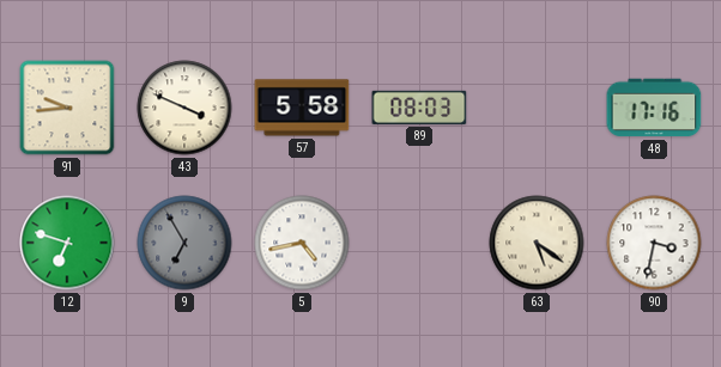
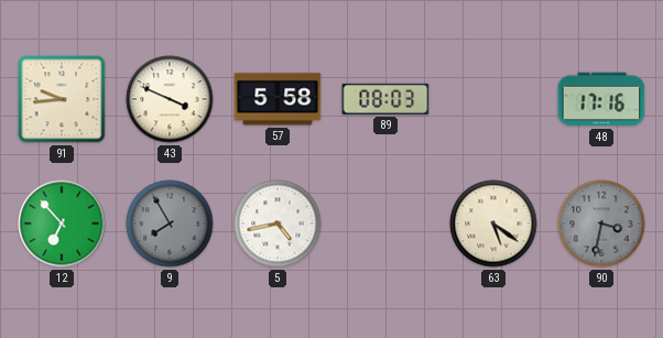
12: 6:48 -> 6:53
9: 6:55 -> 7:55
90 dial: white -> grey
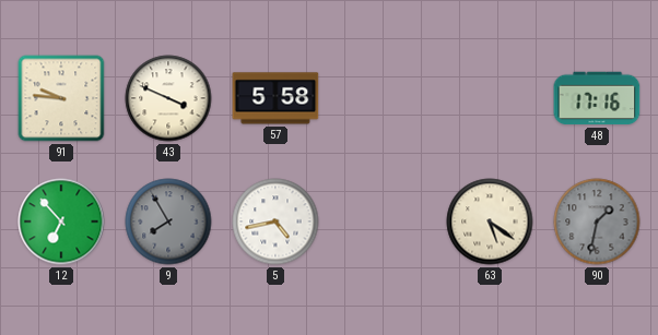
91: 9:44 -> 9:46
89: 08:03 -> none
90: 3:32 -> 1:32
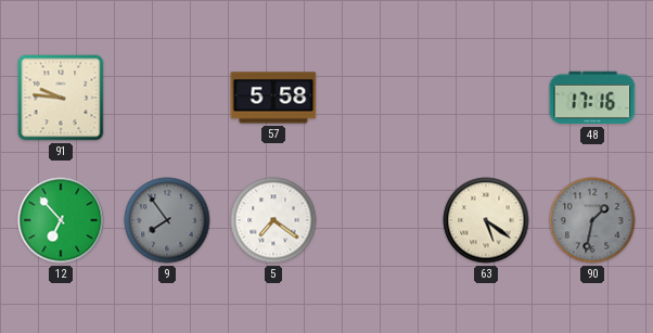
43: 3:49 -> none
9: 7:55 -> 7:54
5: 4:43 -> 7:21
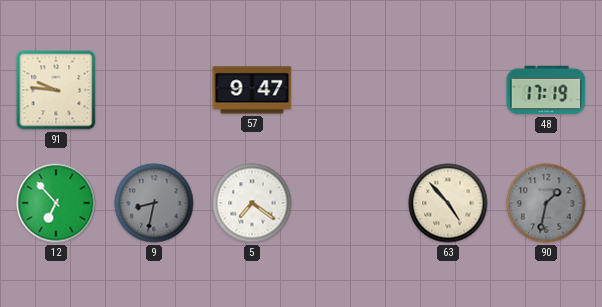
57: 5:58 -> 9:47
48: 17:16 -> 17:19
9: 7:54 -> 8:32
63: 5:21 -> 4:53
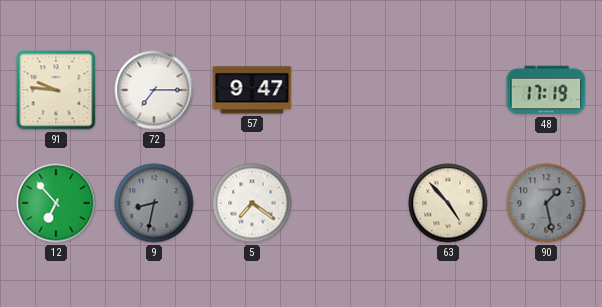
72: none -> 7:15
90: 1:32 -> 1:28
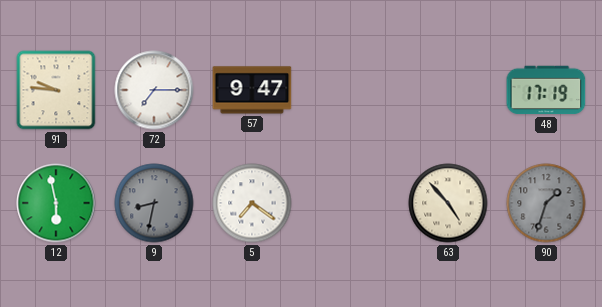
12: 6:53 -> 5:58
90: 1:28 -> 1:33
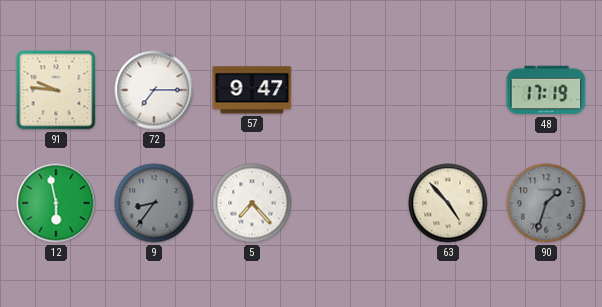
9: 8:32 -> 8:36
5: 7:21 -> 7:23
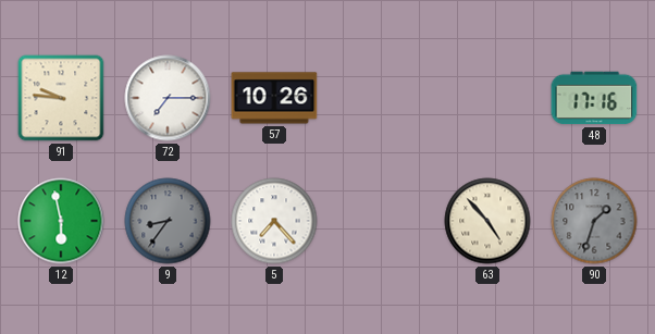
57: 9:47 -> 10:26
48: 17:19 -> 17:16
